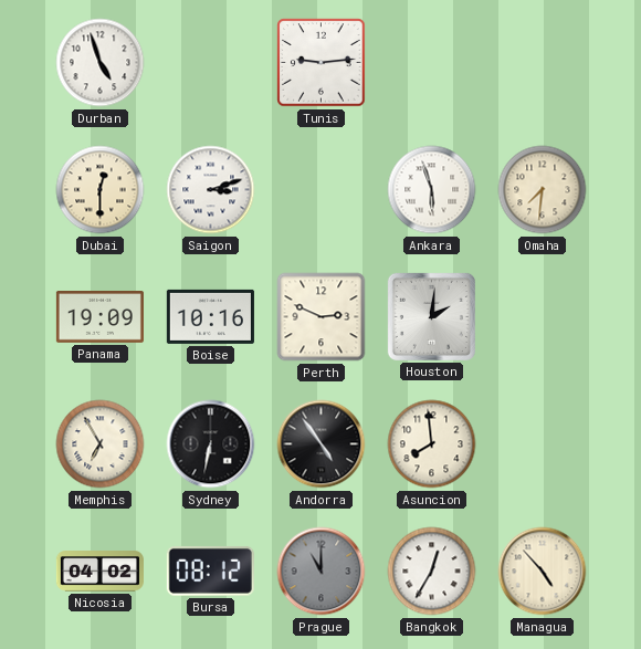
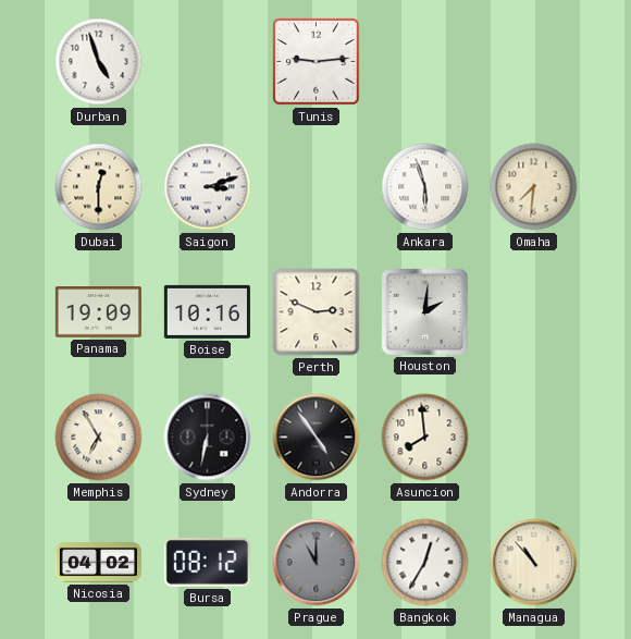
Managua: 4:53 -> 10:53
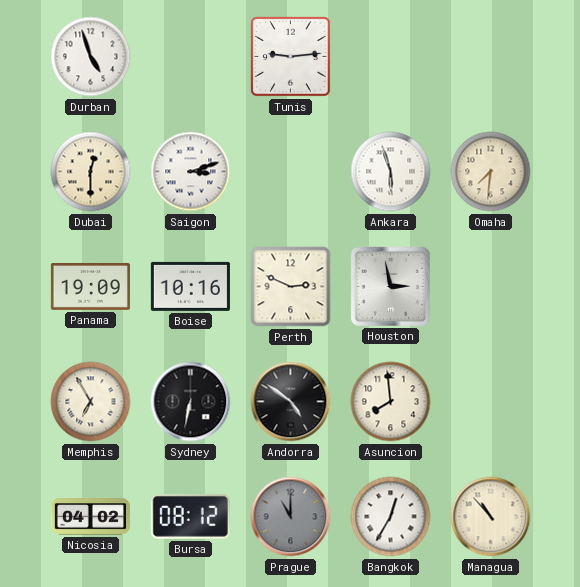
Houston: 2:01 -> 2:58
Andorra: 4:54 -> 4:51
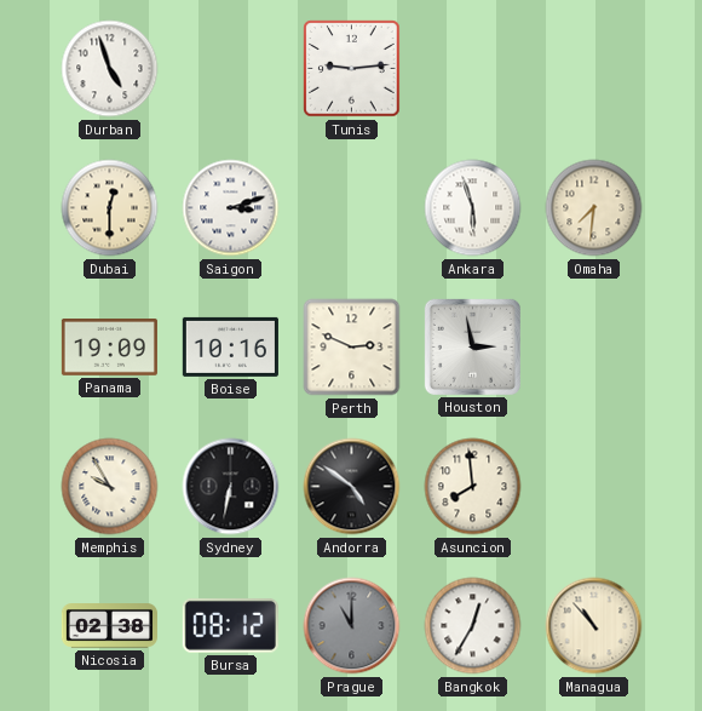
Memphis: 6:55 -> 9:55
Nicosia: 04:02 -> 02:38
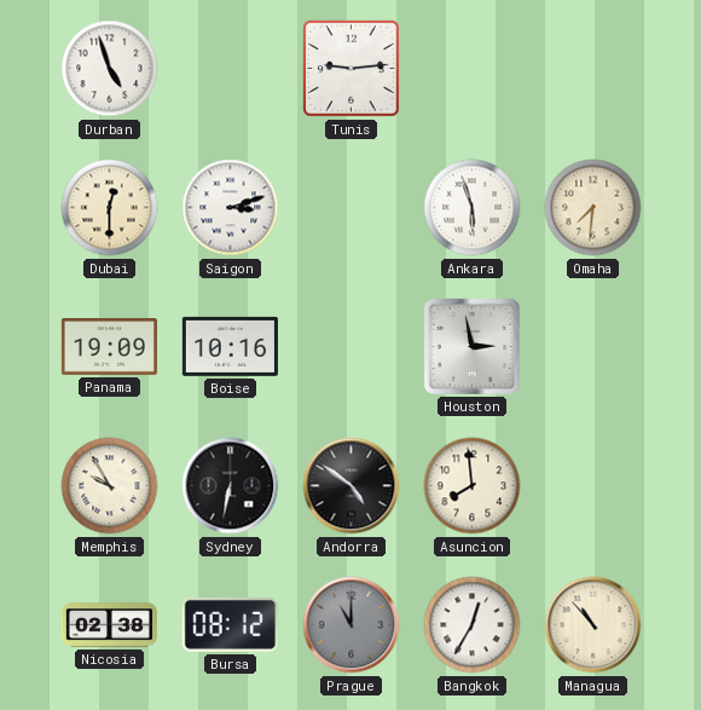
Perth: 2:49 -> none
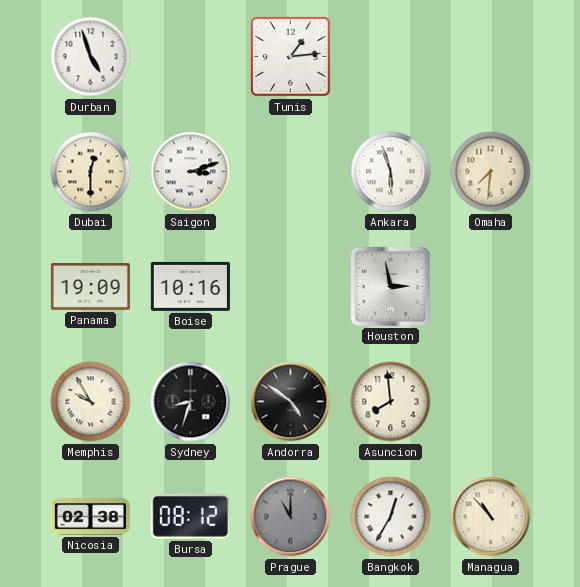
Tunis: 9:14 -> 1:14
Sydney: 6:32 -> 8:33
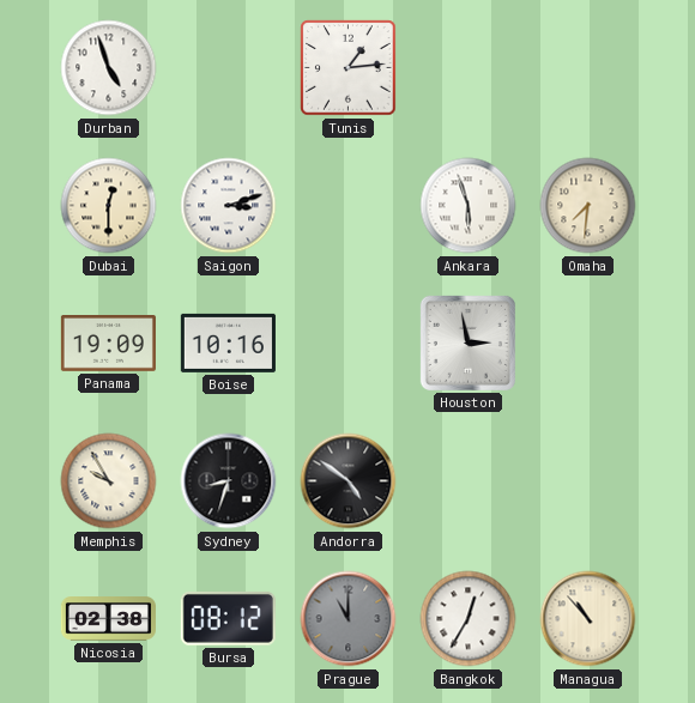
Asuncion: 7:59 -> none
